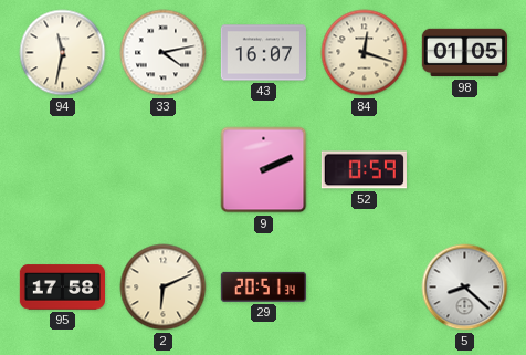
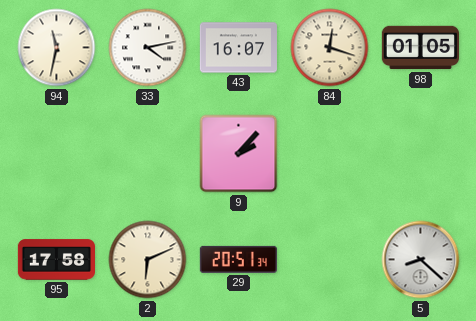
9: 2:11 -> 2:07
52: 0:59 -> none
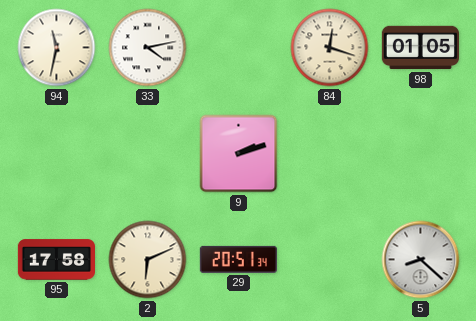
43: 16:07 -> none
9: 2:07 -> 2:12
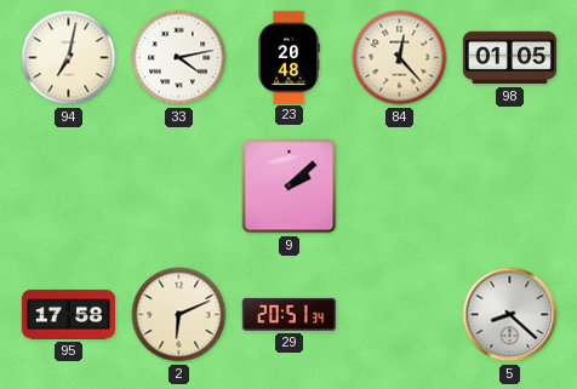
94: 11:32 -> 7:02
23: none -> 20:48
84: 12:18 -> 12:23
9: 2:12 -> 2:08
